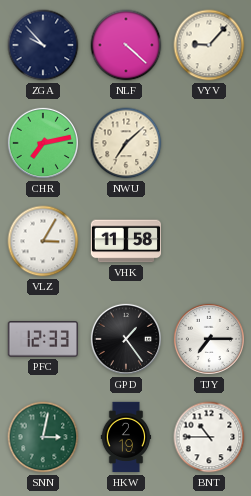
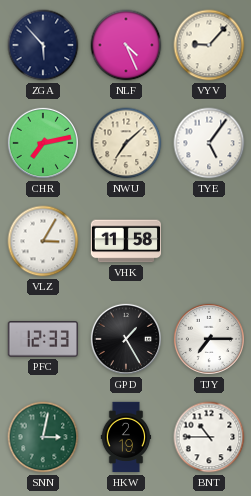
ZGA: 9:53 -> 5:53
NLF: 4:22 -> 4:26
TYE: none -> 5:06
GPD: 1:24 -> 1:25
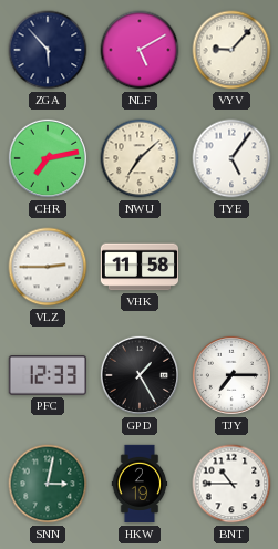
NLF: 4:26 -> 5:10
VLZ: 3:05 -> 2:45
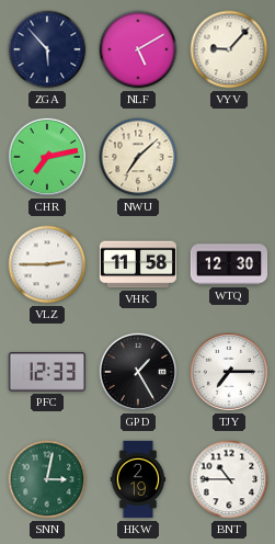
TYE: 5:06 -> none
WTQ: none -> 12:30
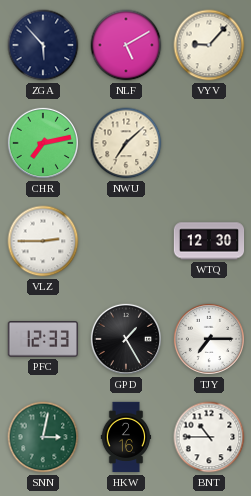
VHK: 11:58 -> none
HKW: 2:19 -> 2:16
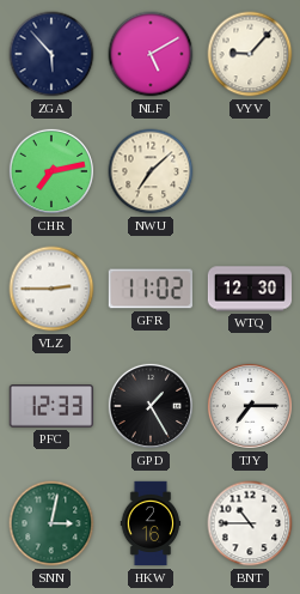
GFR: none -> 11:02
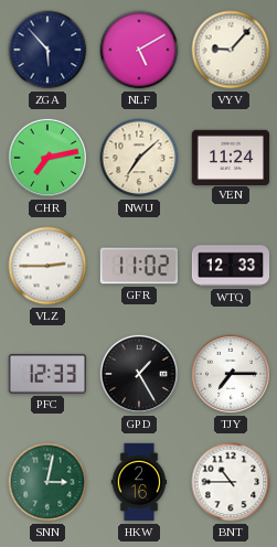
VEN: none -> 11:24
WTQ: 12:30 -> 12:33
